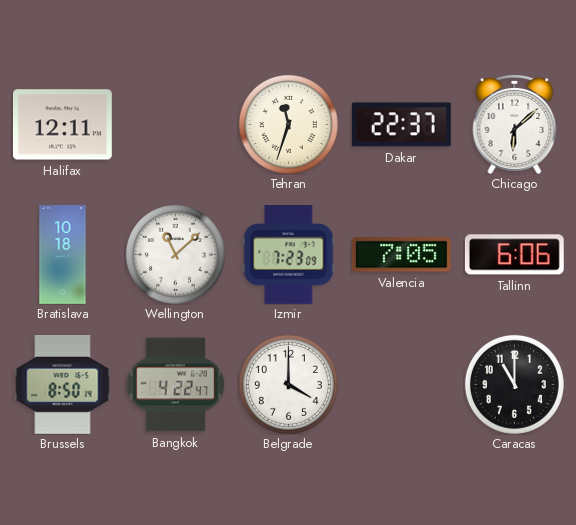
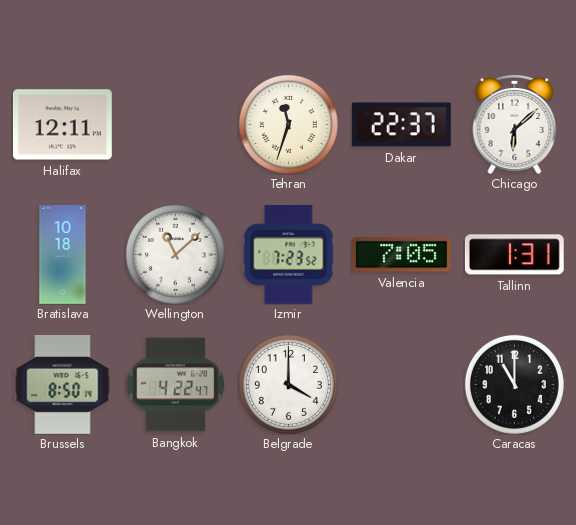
Izmir: 7:23:09 -> 7:23:52
Tallinn: 6:06 -> 1:31
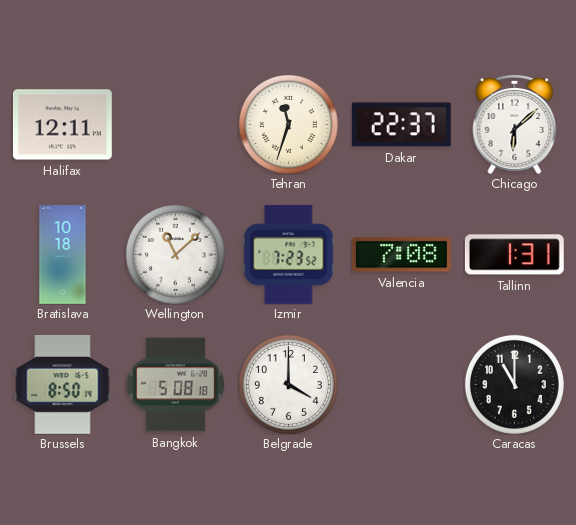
Valencia: 7:05 -> 7:08
Bangkok: 4:22 -> 5:08
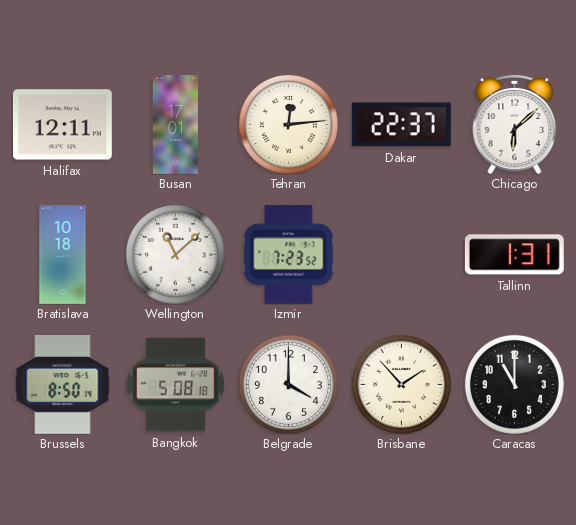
Busan: none -> 17:01
Tehran: 11:33 -> 12:14
Valencia: 7:08 -> none
Brisbane: none -> 1:53
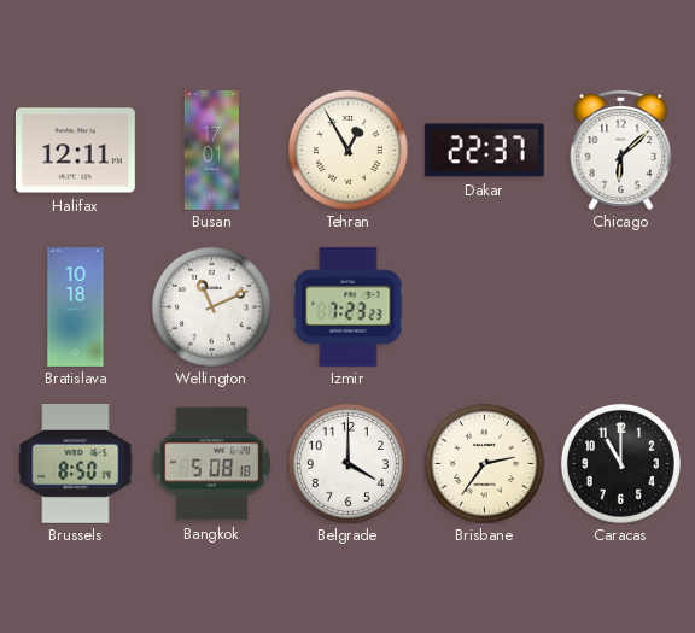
Tehran: 12:14 -> 12:55
Wellington: 11:08 -> 11:11
Izmir: 7:23:52 -> 7:23:23
Tallinn: 1:31 -> none
Brisbane: 1:53 -> 2:36
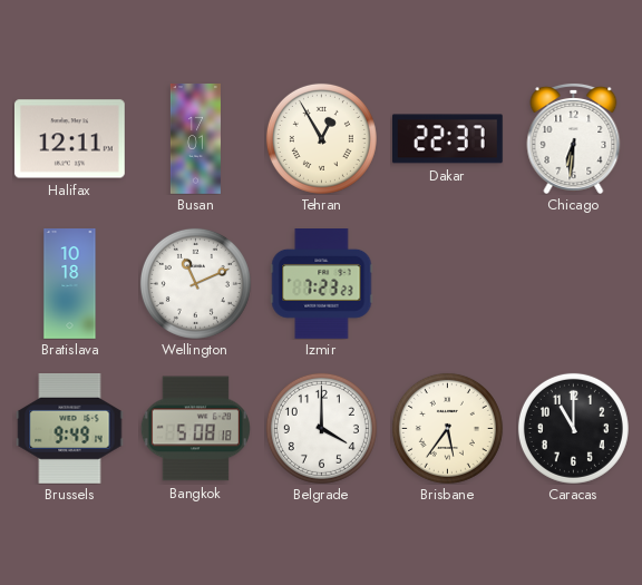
Chicago: 6:08 -> 6:31
Brussels: 8:50 -> 9:49
Brisbane: 2:36 -> 5:36
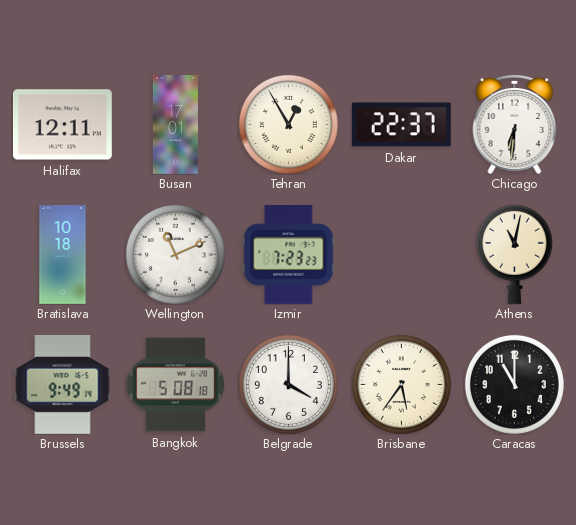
Athens: none -> 11:02
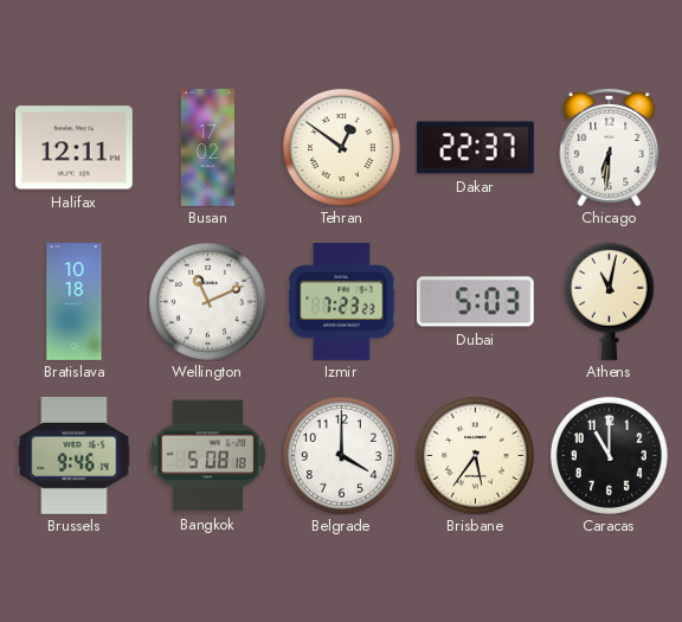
Busan: 17:01 -> 17:02
Tehran: 12:55 -> 12:51
Dubai: none -> 5:03
Brussels: 9:49 -> 9:46
